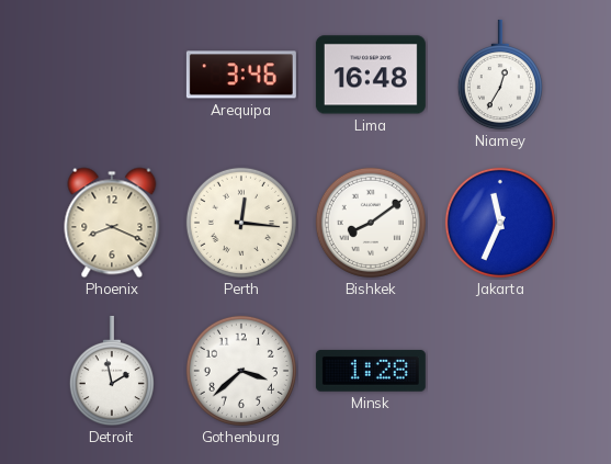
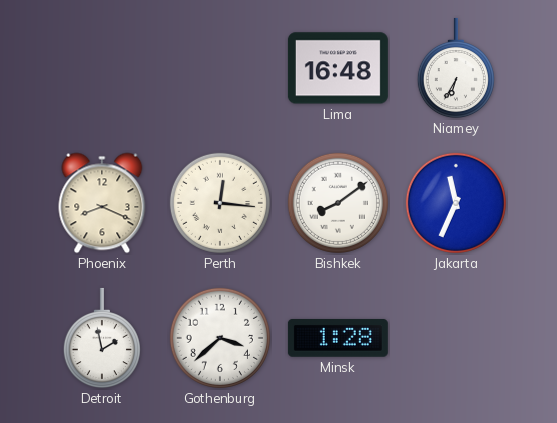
Arequipa: 3:46 -> none
Niamey: 12:35 -> 6:35
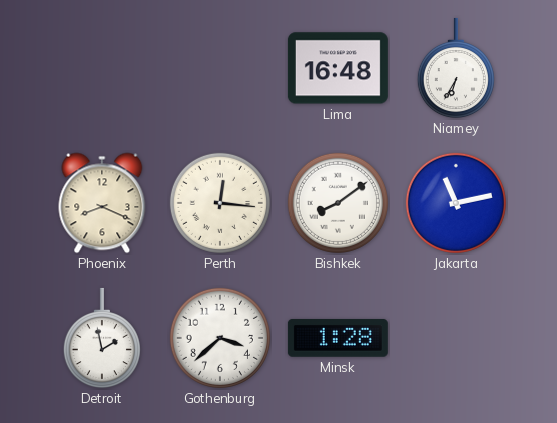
Jakarta: 11:34 -> 11:13
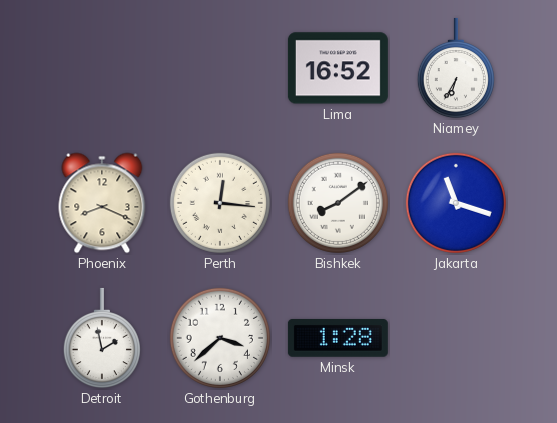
Lima: 16:48 -> 16:52
Jakarta: 11:13 -> 11:18
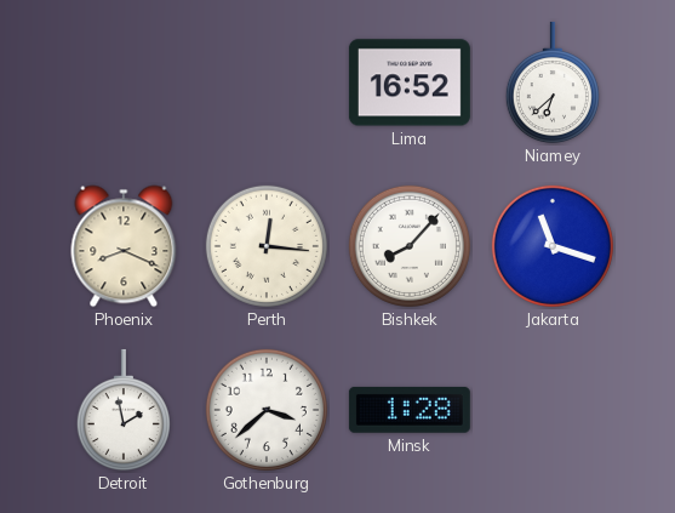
Niamey: 6:35 -> 6:38
Bishkek: 8:09 -> 8:07
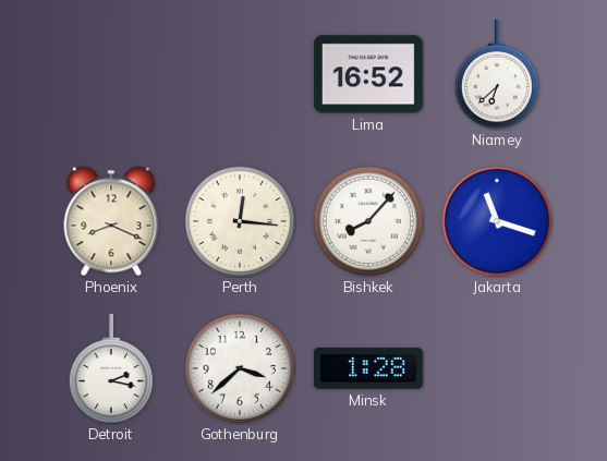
Detroit: 1:58 -> 2:17
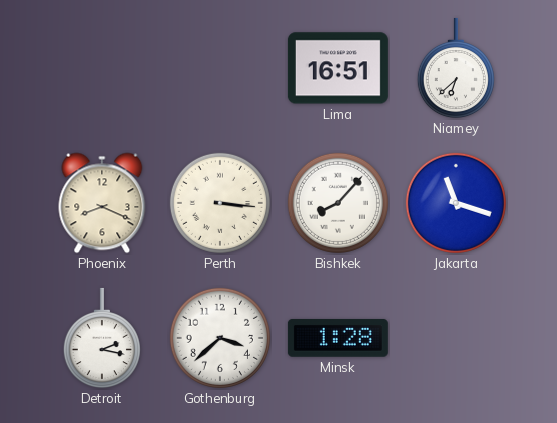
Lima: 16:52 -> 16:51
Perth: 12:16 -> 3:16
